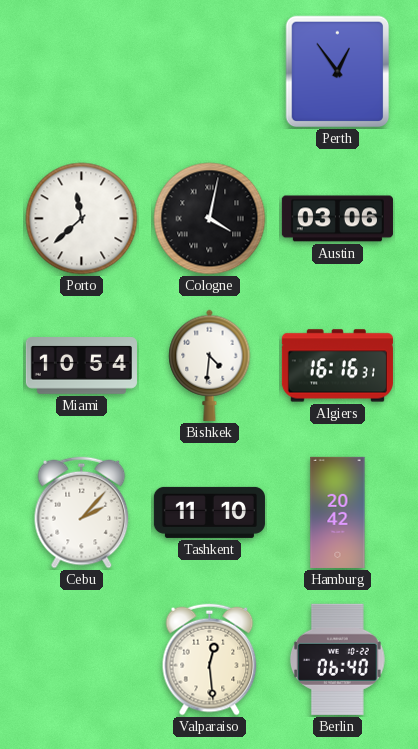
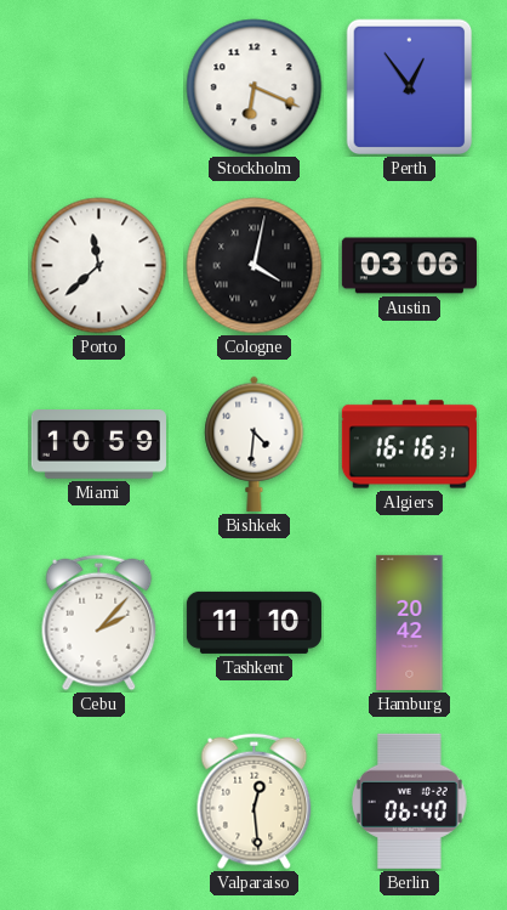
Stockholm: none -> 6:19
Miami: 10:54 -> 10:59
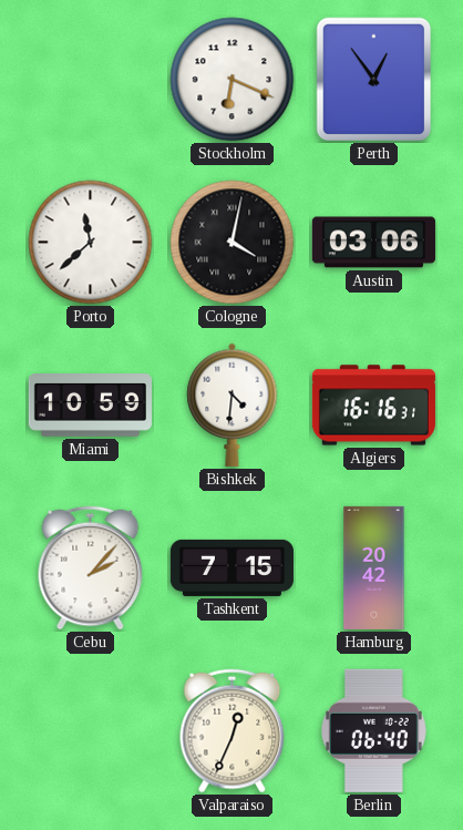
Tashkent: 11:10 -> 7:15
Valparaiso: 12:29 -> 12:34
